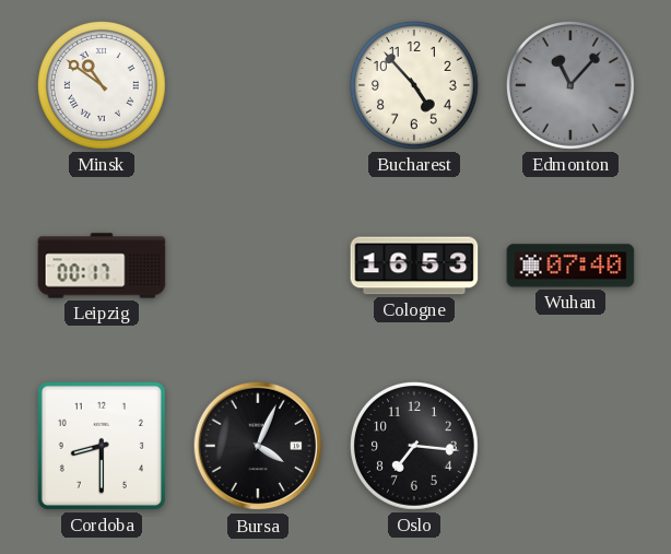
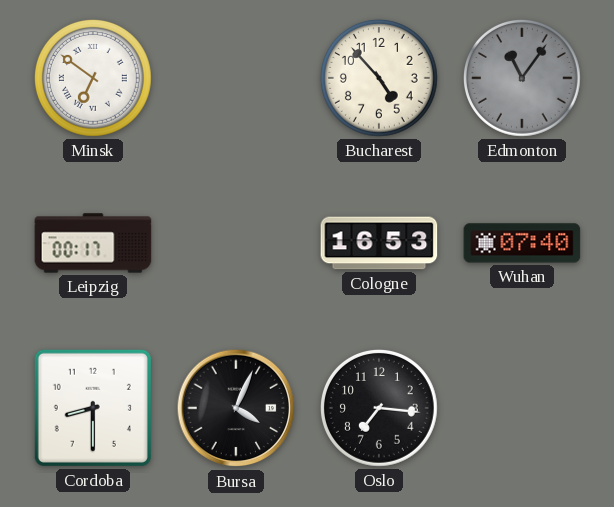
Minsk: 10:51 -> 6:51
Edmonton: 11:07 -> 11:06
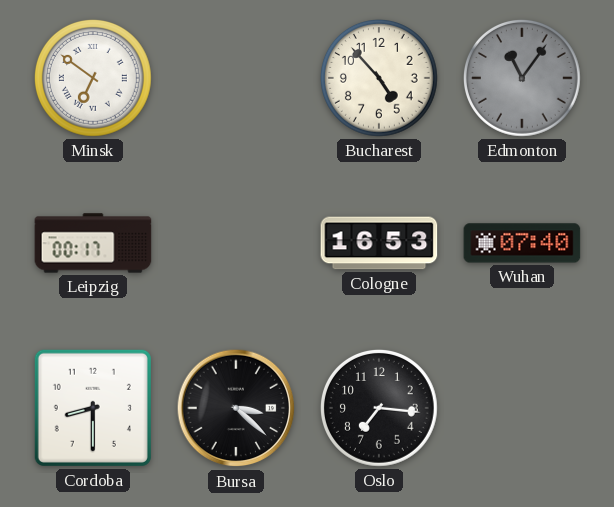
Bursa: 4:04 -> 3:22
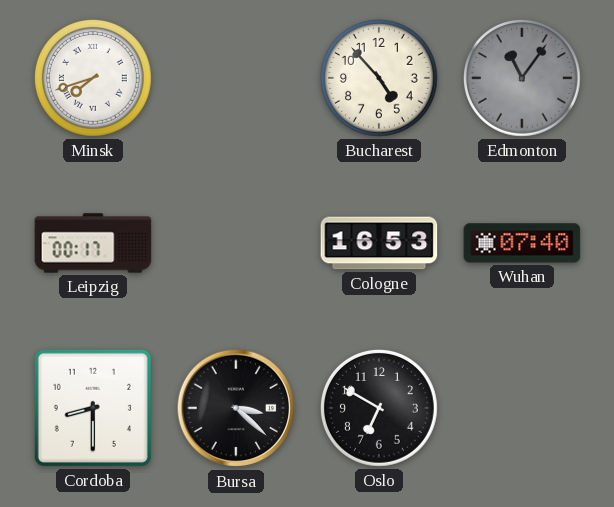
Minsk: 6:51 -> 7:42
Oslo: 7:16 -> 6:50
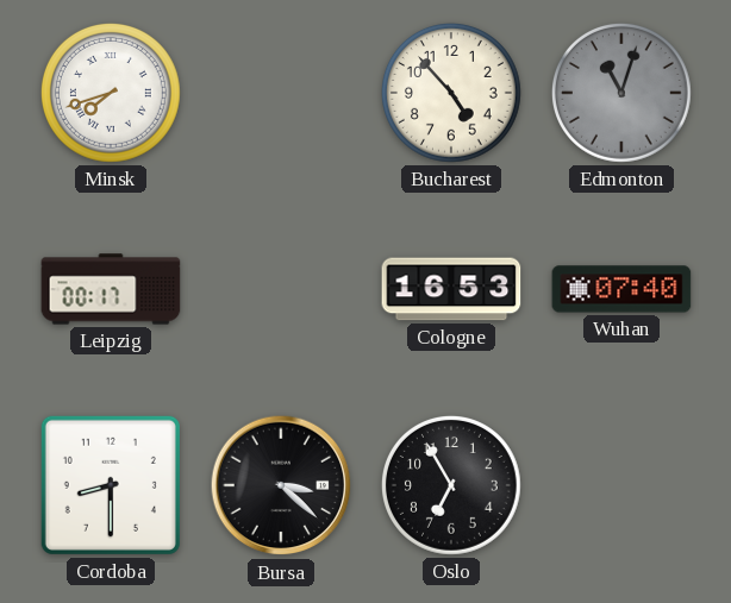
Edmonton: 11:06 -> 11:03
Oslo: 6:50 -> 6:55
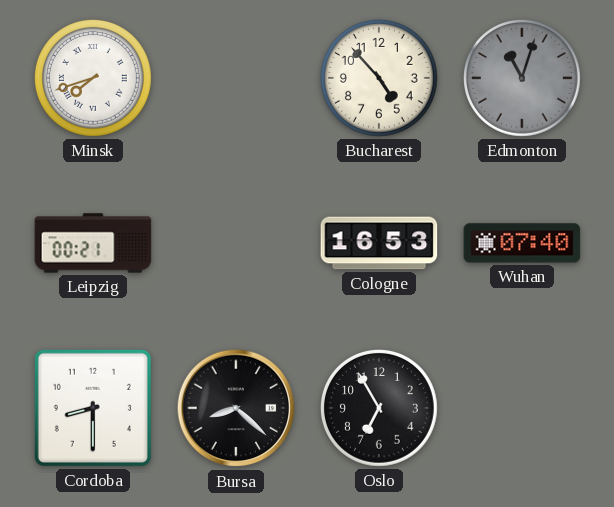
Leipzig: 00:17 -> 00:21
Bursa: 3:22 -> 8:22
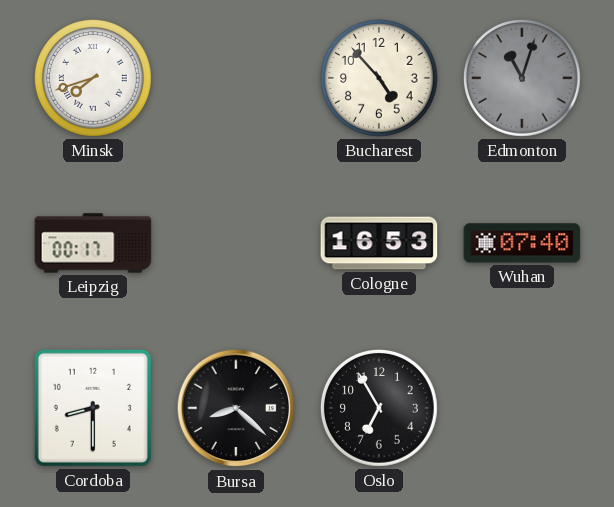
Leipzig: 00:21 -> 00:17
